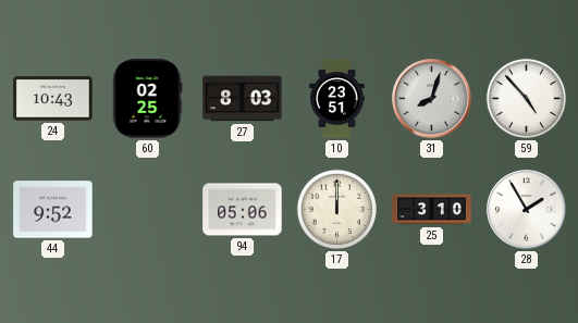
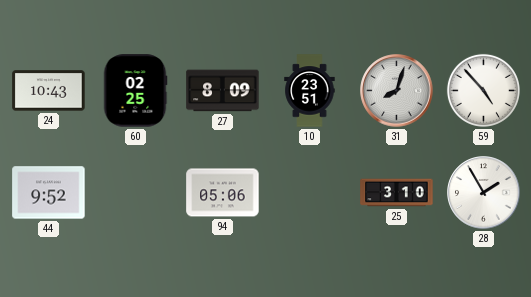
27: 8:03 -> 8:09
17: 12:00 -> none
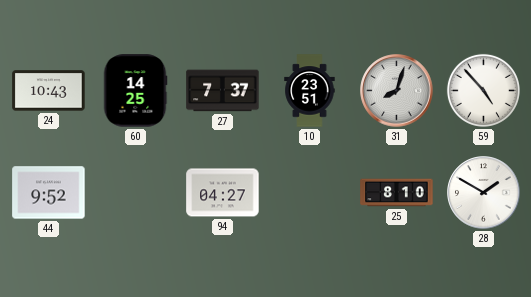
60: 02:25 -> 14:25
27: 8:09 -> 7:37
94: 05:06 -> 04:27
25: 3:10 -> 8:10
28: 1:55 -> 1:50
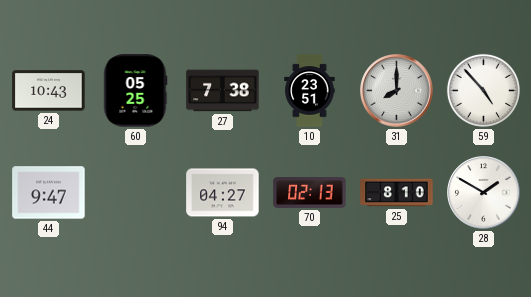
60: 14:25 -> 05:25
27: 7:37 -> 7:38
31: 8:03 -> 8:00
44: 9:52 -> 9:47
70: none -> 02:13
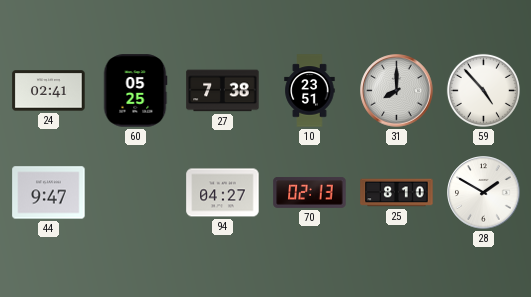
24: 10:43 -> 02:41
